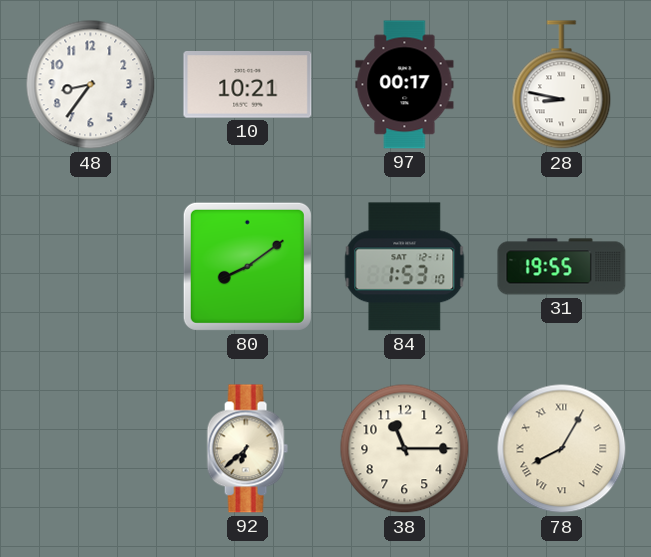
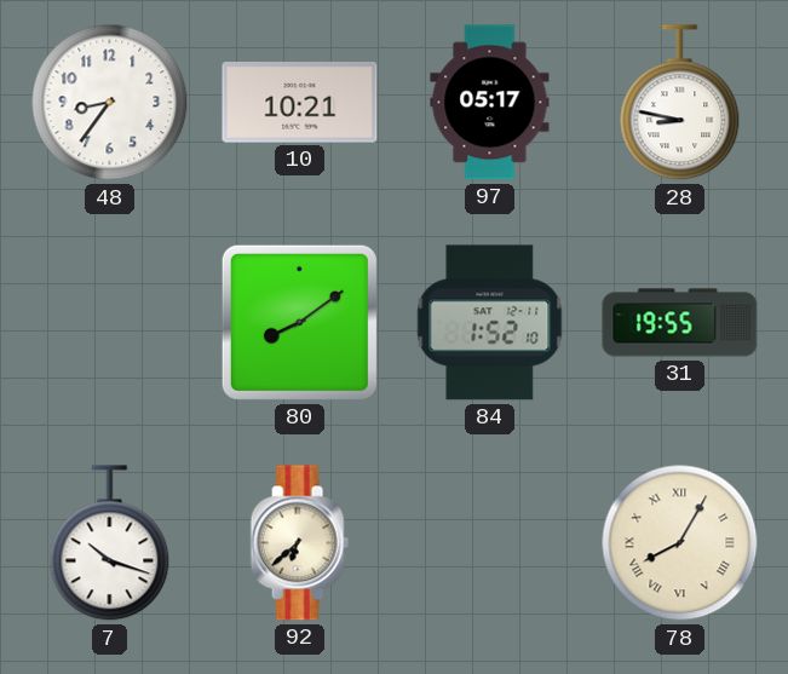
97: 00:17 -> 05:17
84: 1:53 -> 1:52
7: none -> 10:18
38: 11:15 -> none
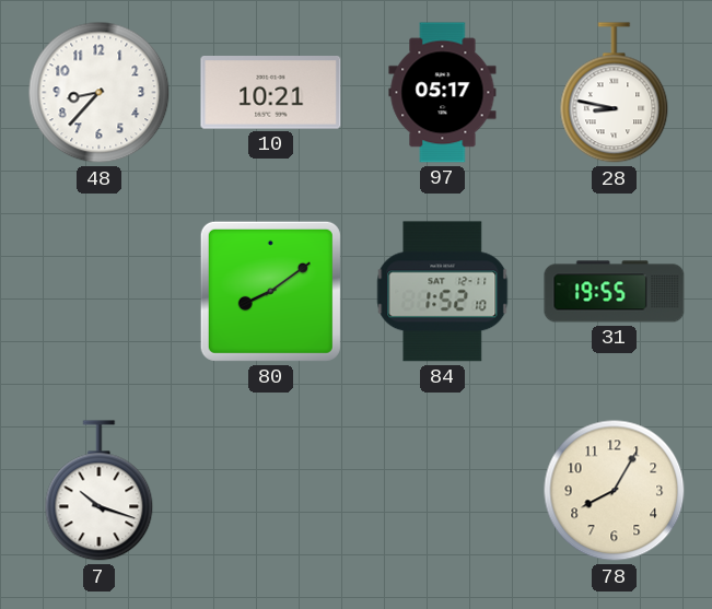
48: 8:36 -> 8:37
92: 6:38 -> none
78 numerals: Roman -> Arabic
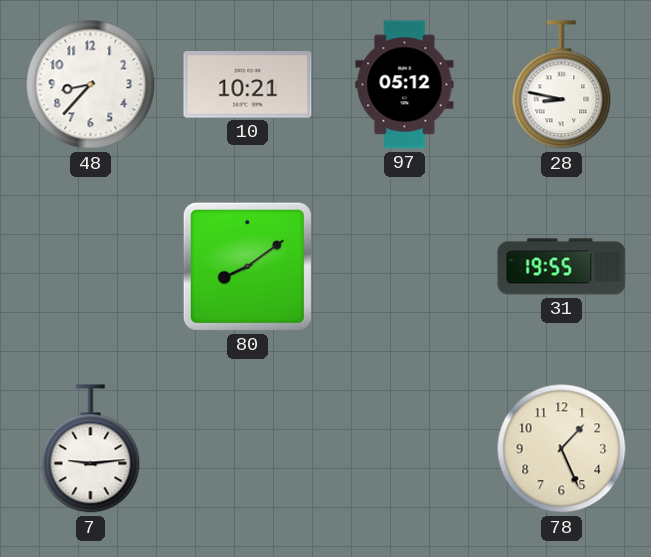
97: 05:17 -> 05:12
84: 1:52 -> none
7: 10:18 -> 9:14
78: 8:05 -> 1:26
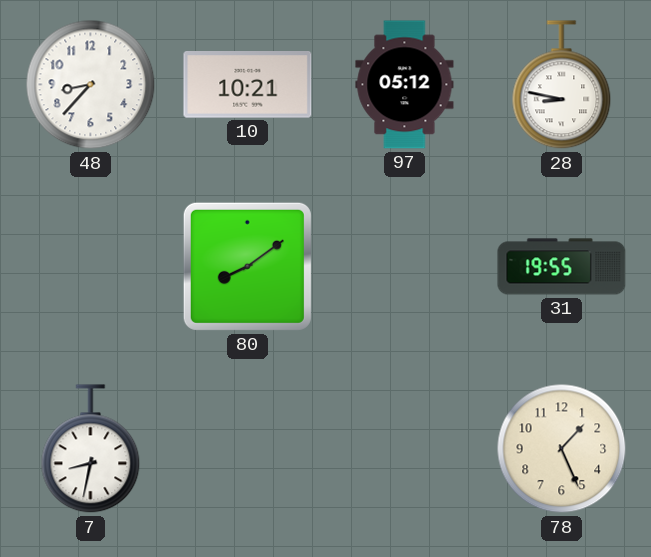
7: 9:14 -> 8:32
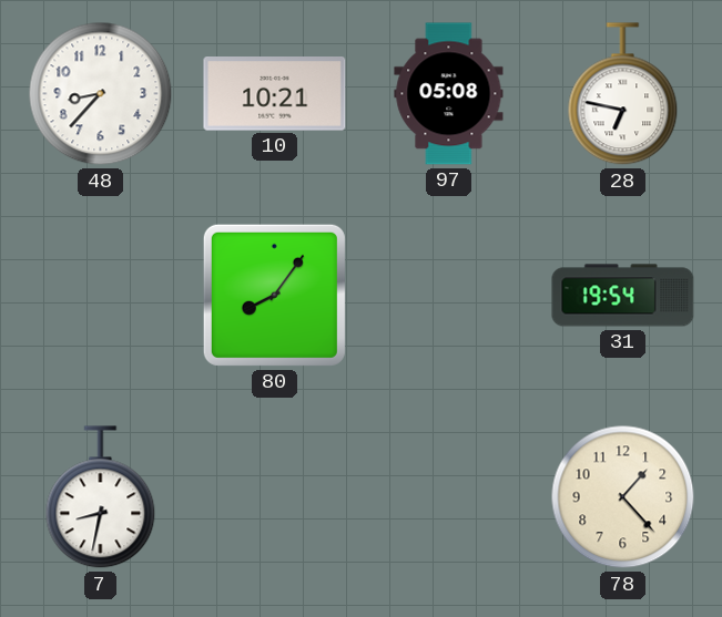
97: 05:12 -> 05:08
28: 8:47 -> 6:47
80: 8:09 -> 8:06
31: 19:55 -> 19:54
78: 1:26 -> 1:23
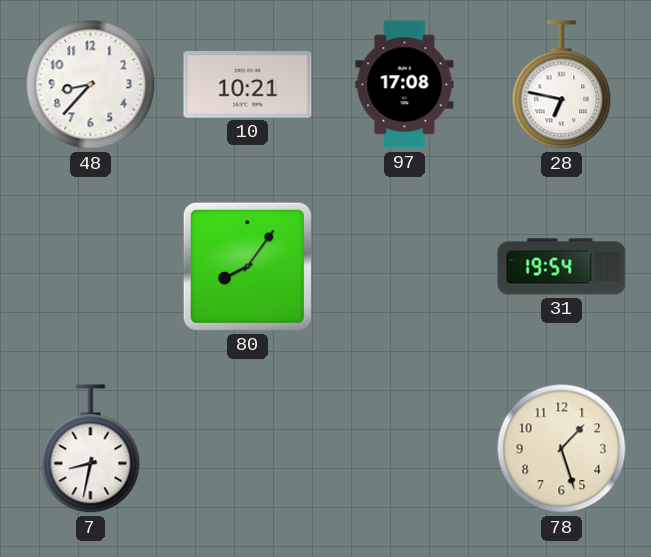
97: 05:08 -> 17:08
78: 1:23 -> 1:27
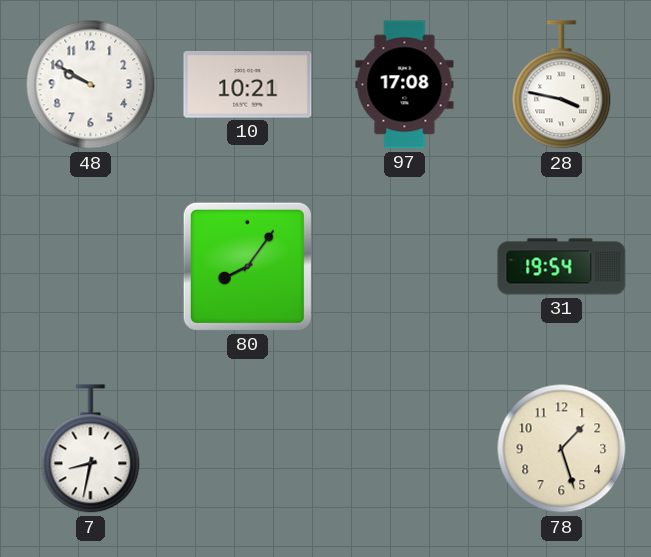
48: 8:37 -> 9:50
28: 6:47 -> 3:47
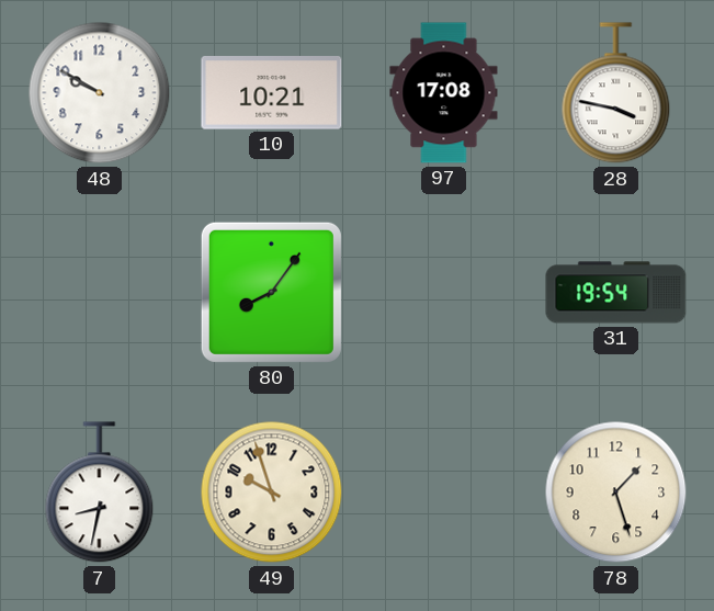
49: none -> 9:57
